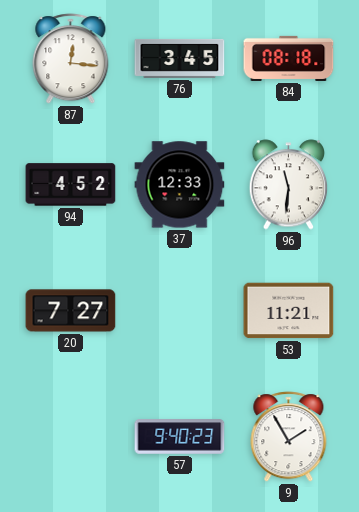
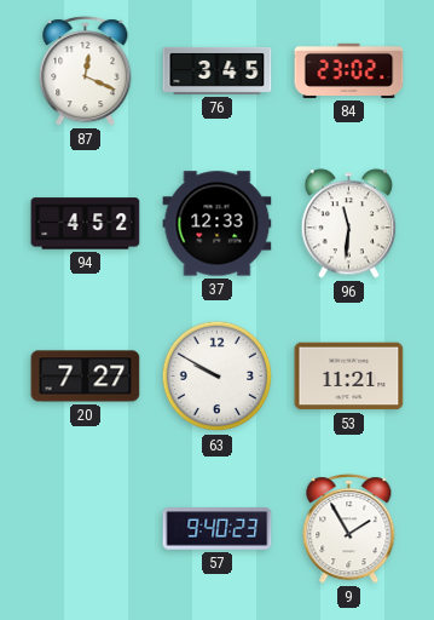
87: 12:16 -> 12:19
84: 08:18 -> 23:02
63: none -> 9:50
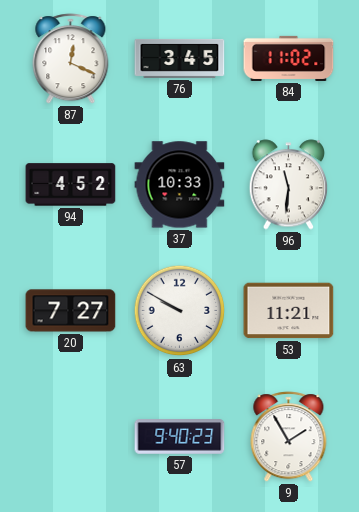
84: 23:02 -> 11:02
37: 12:33 -> 10:33
